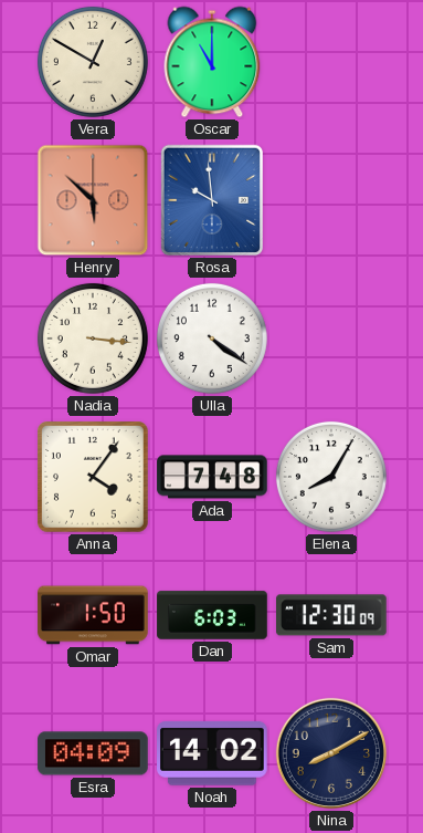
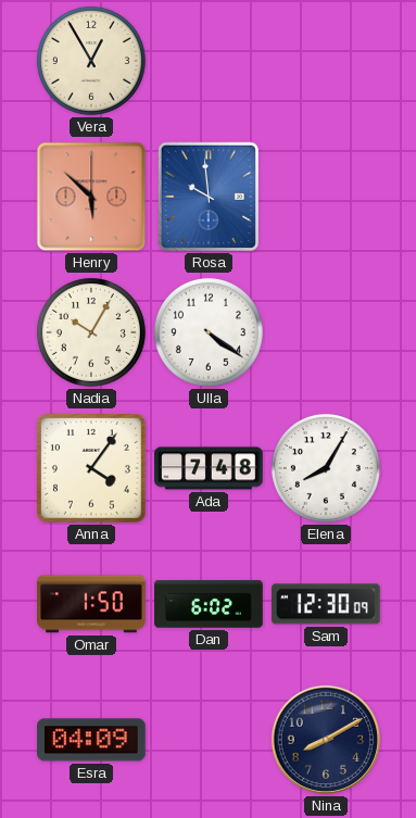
Vera: 12:50 -> 12:55
Oscar: 11:00 -> none
Nadia: 3:16 -> 10:05
Dan: 6:03 -> 6:02
Noah: 14:02 -> none
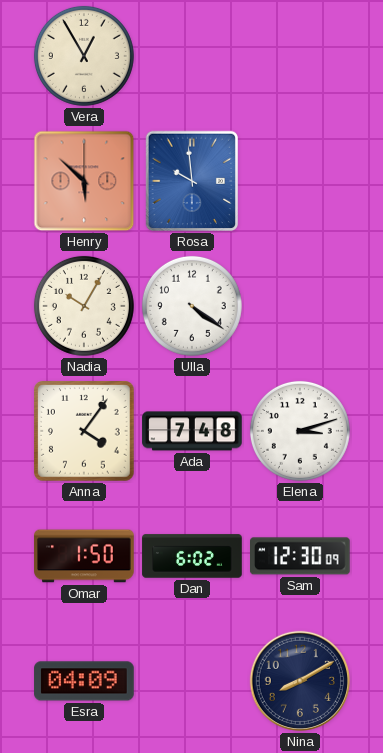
Elena: 8:05 -> 3:12
